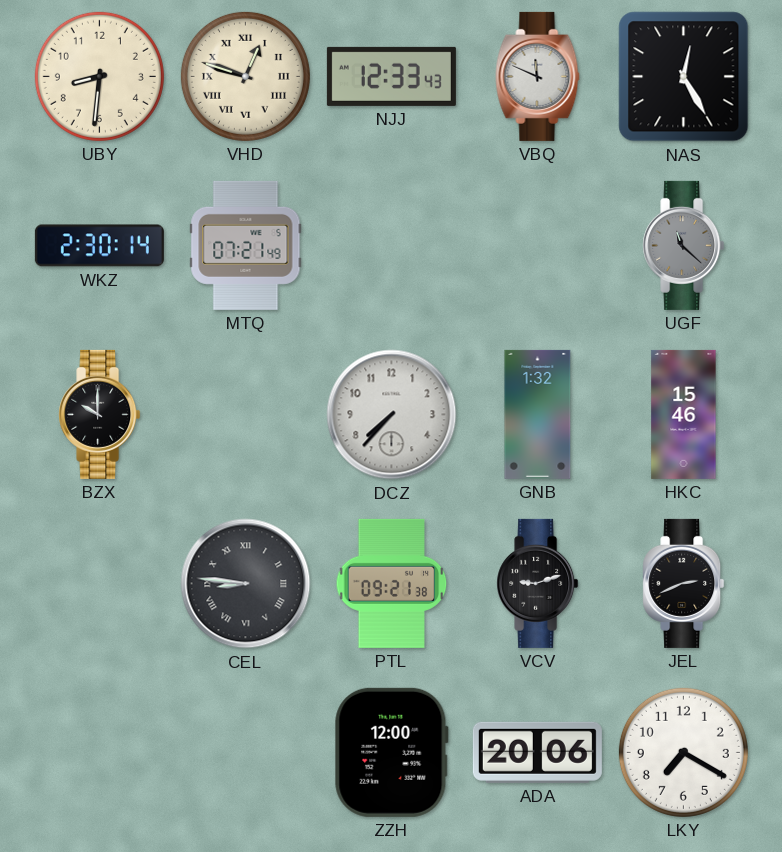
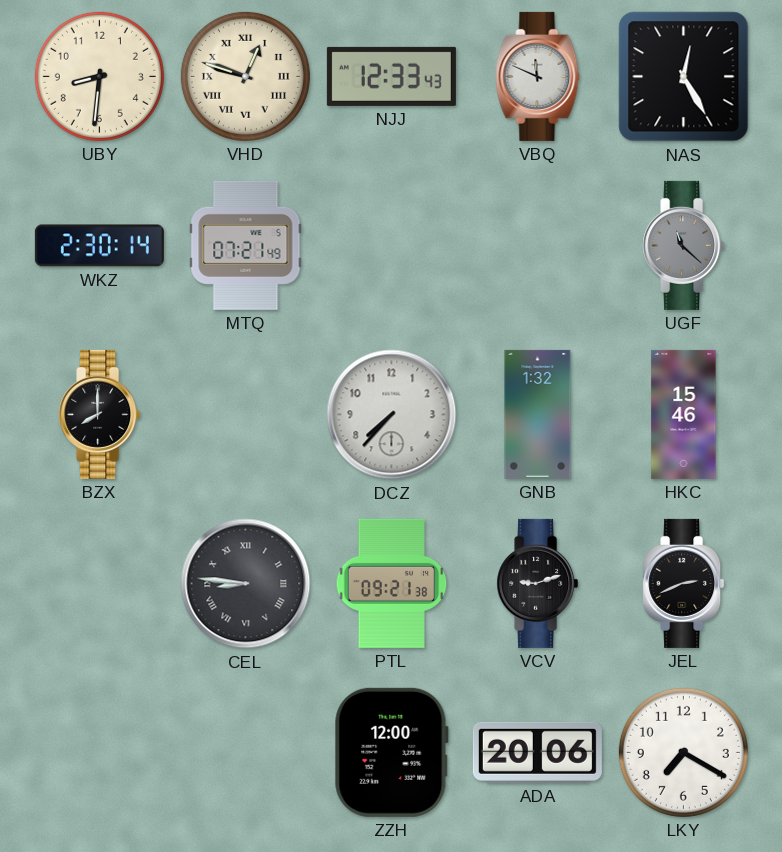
BZX: 10:00 -> 8:00
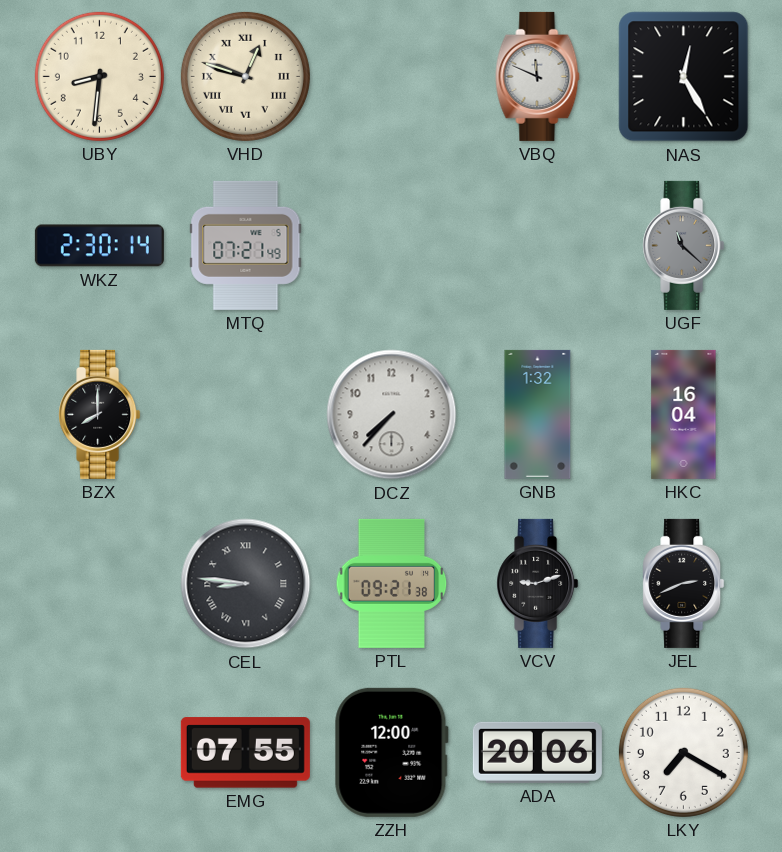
NJJ: 12:33 -> none
HKC: 15:46 -> 16:04
EMG: none -> 07:55
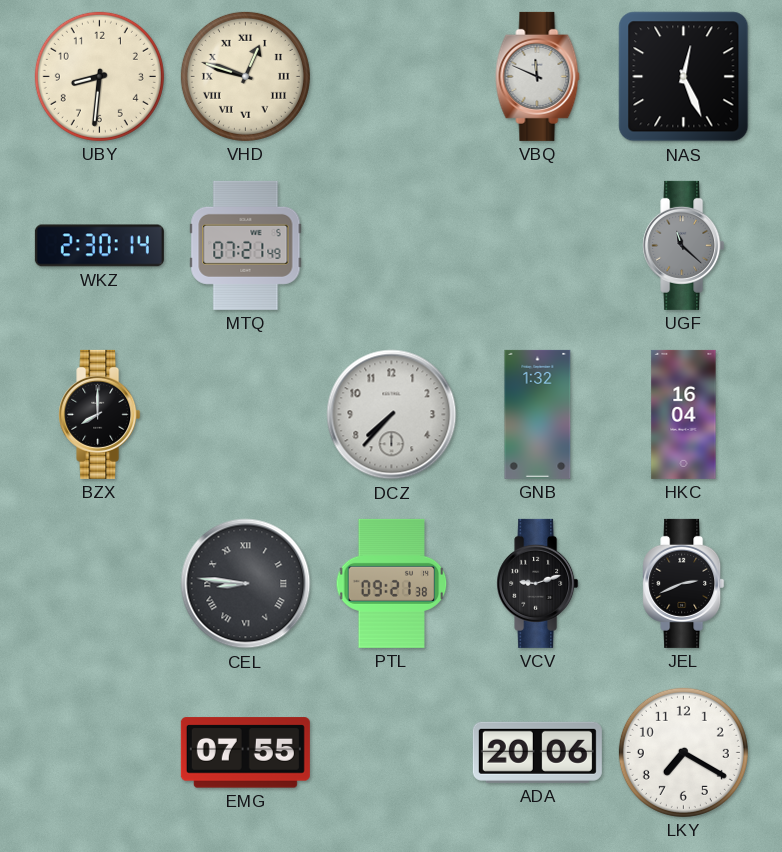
NAS: 12:25 -> 12:26
ZZH: 12:00 -> none
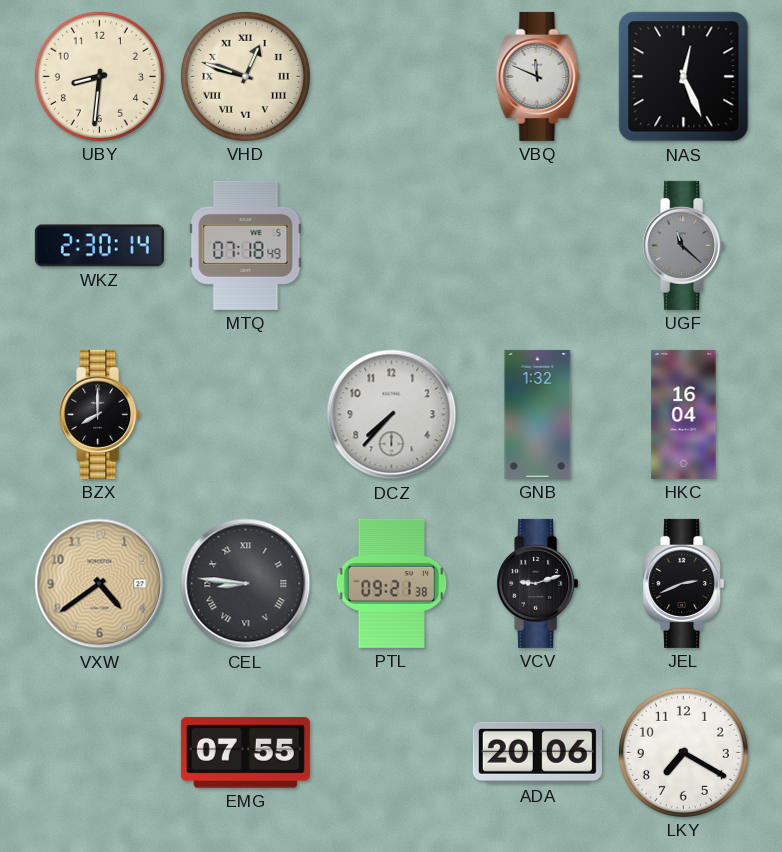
MTQ: 07:21 -> 07:18
VXW: none -> 4:39
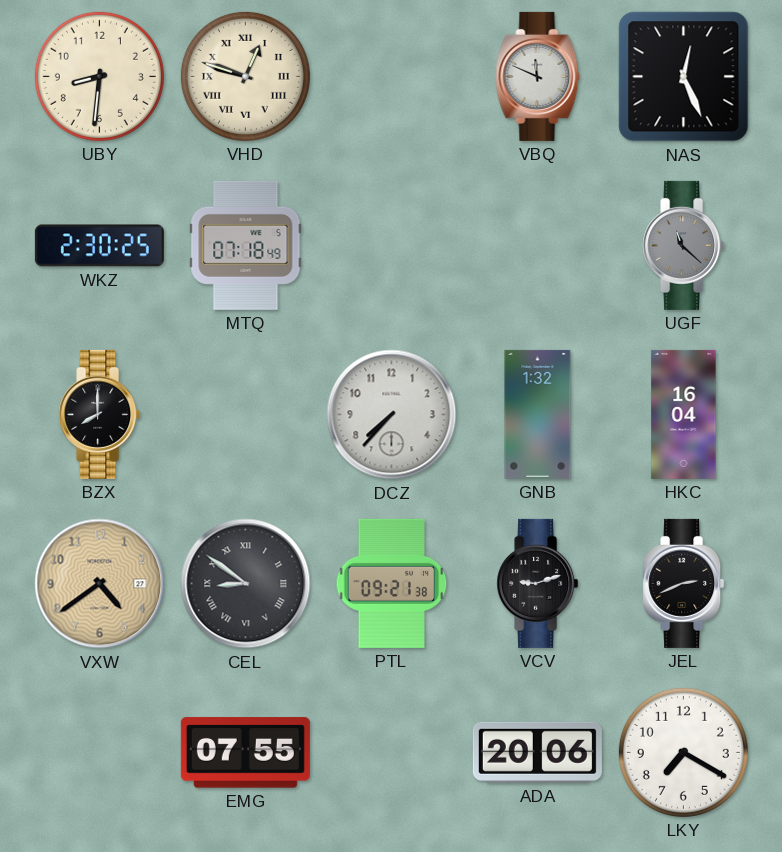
WKZ: 2:30:14 -> 2:30:25
CEL: 8:46 -> 8:51
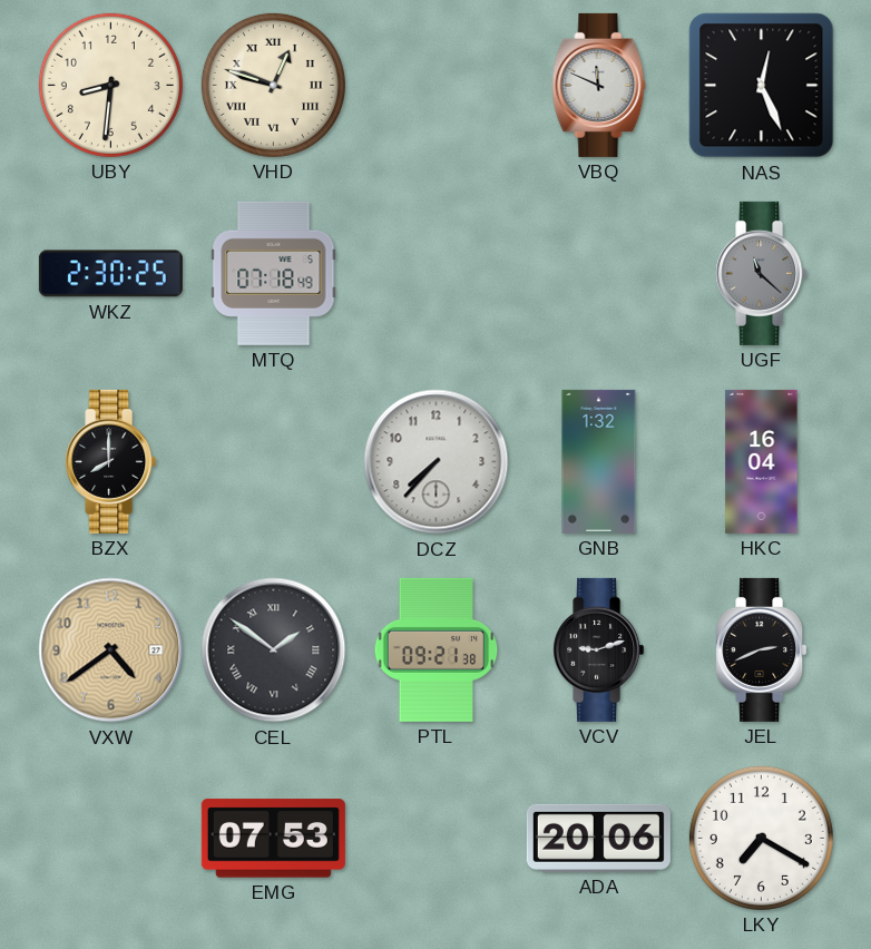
CEL: 8:51 -> 1:51
EMG: 07:55 -> 07:53
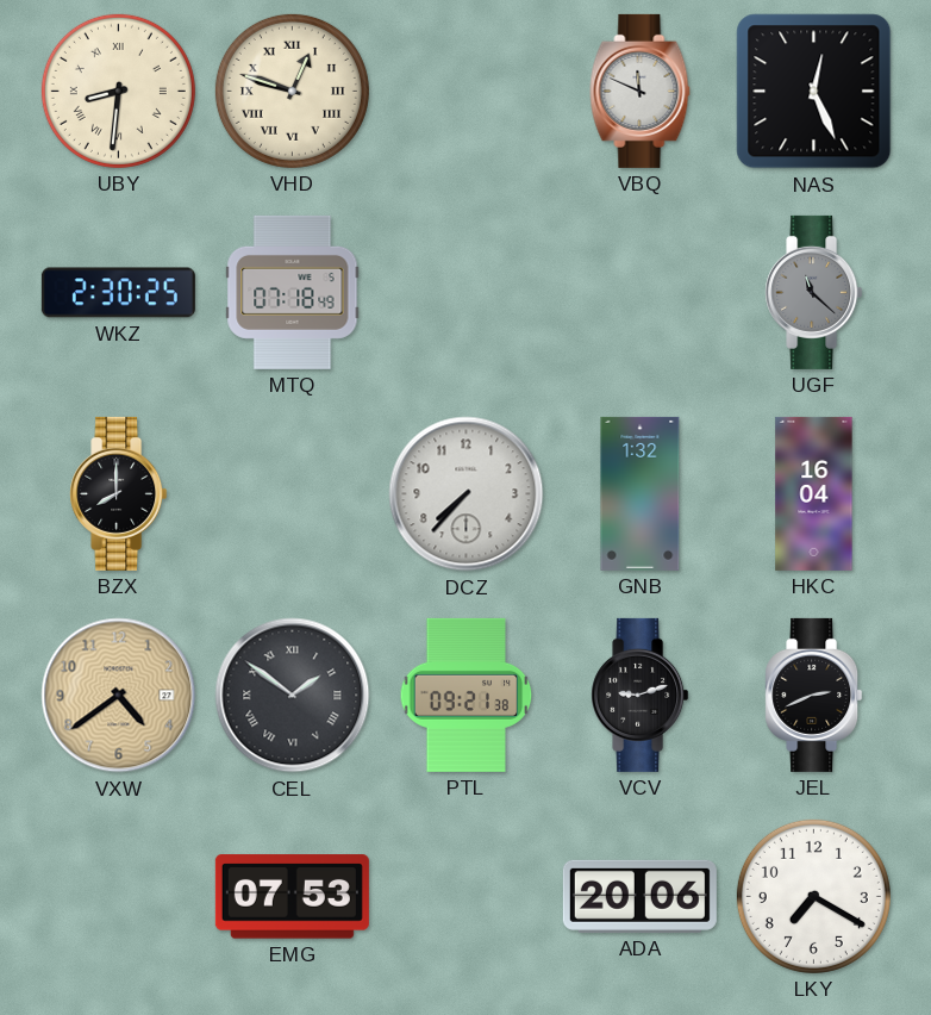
UBY numerals: Arabic -> Roman
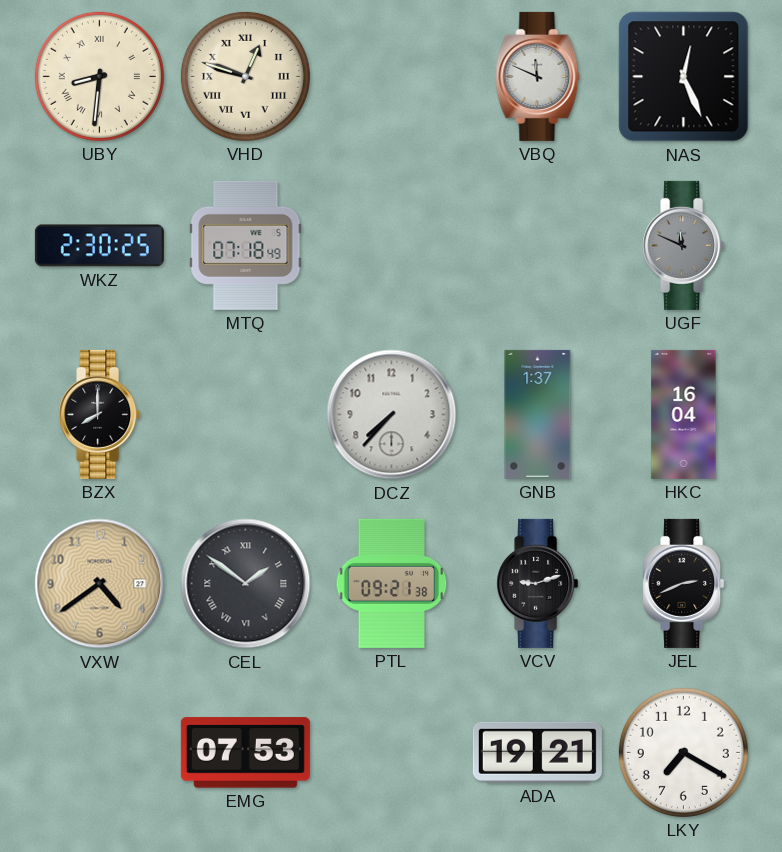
UGF: 11:22 -> 11:49
GNB: 1:32 -> 1:37
ADA: 20:06 -> 19:21
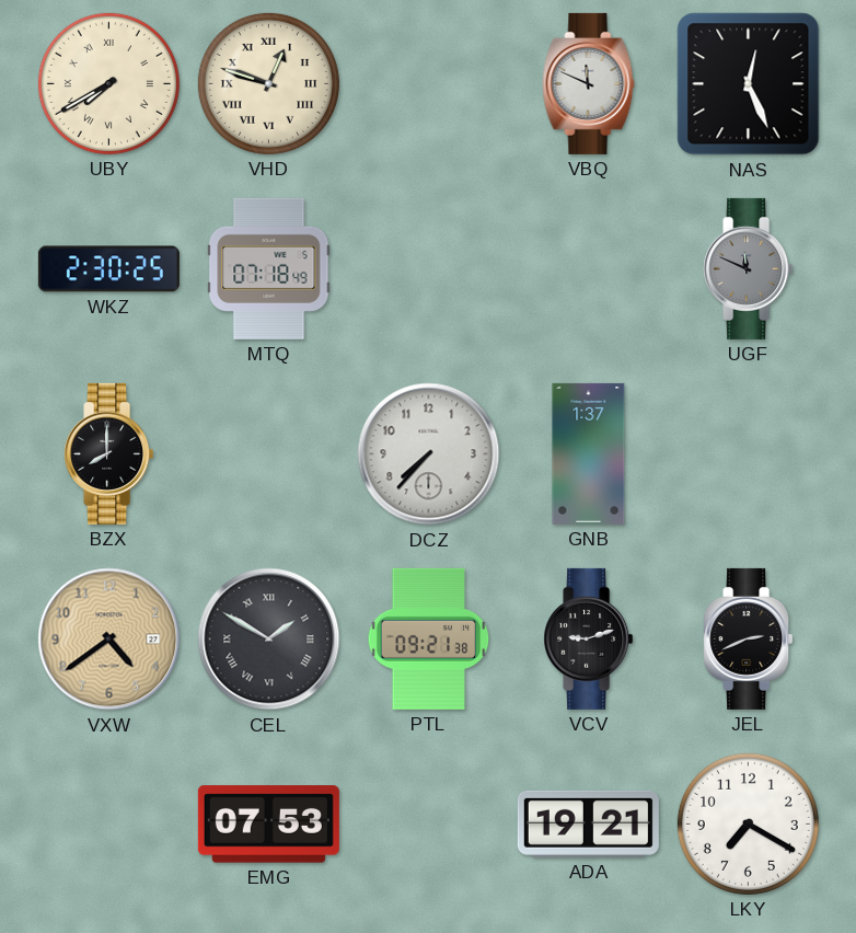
UBY: 8:31 -> 7:40
HKC: 16:04 -> none
CEL: 1:51 -> 1:50
